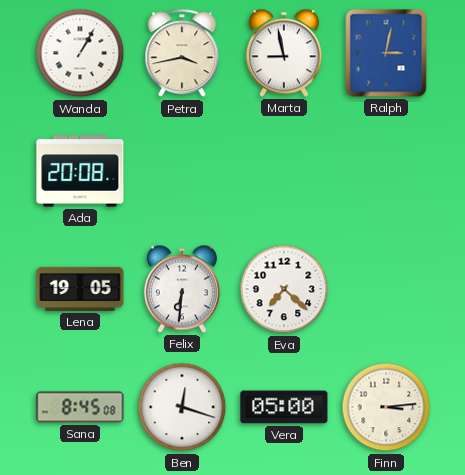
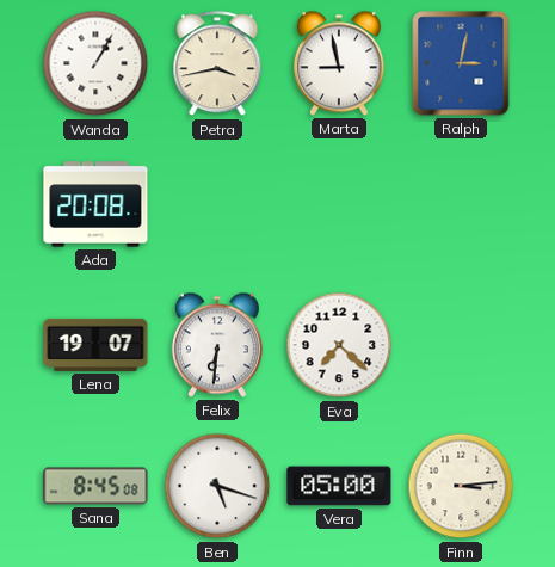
Lena: 19:05 -> 19:07
Ben: 12:18 -> 5:18
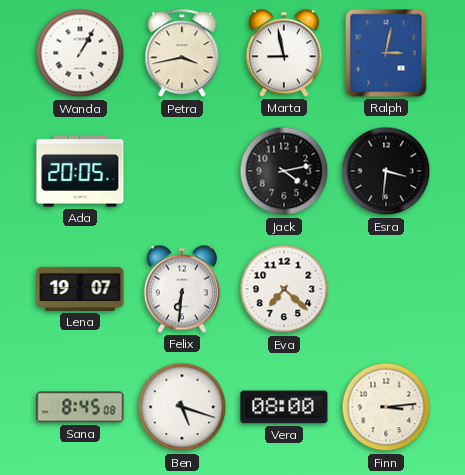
Ada: 20:08 -> 20:05
Jack: none -> 4:13
Esra: none -> 3:31
Vera: 05:00 -> 08:00
